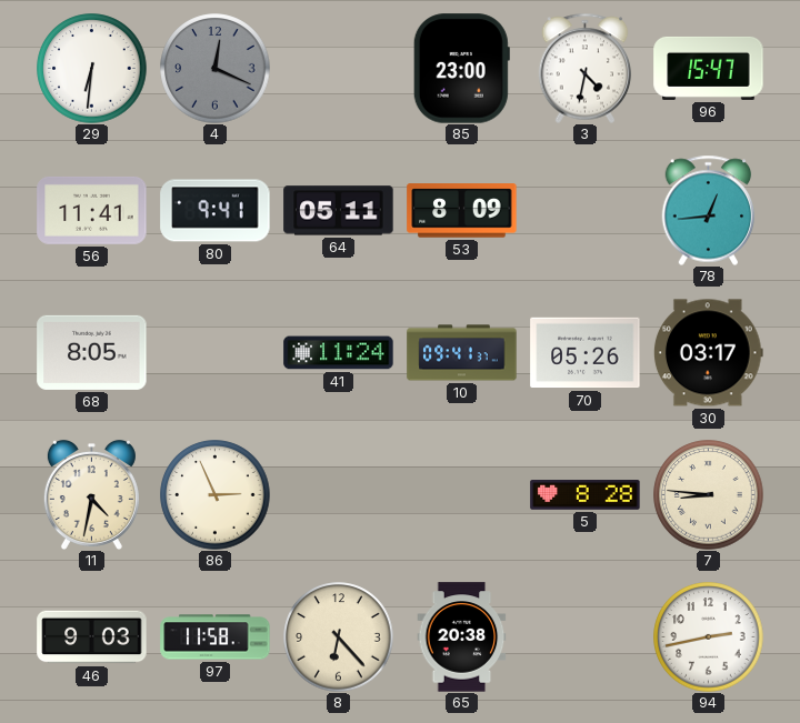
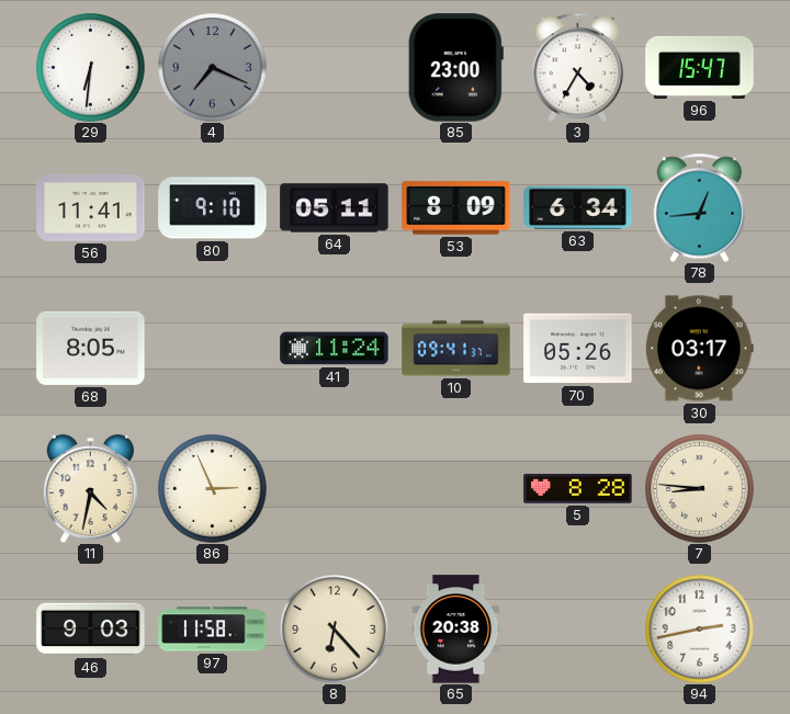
4: 12:19 -> 7:19
3: 4:32 -> 4:35
80: 9:41 -> 9:10
63: none -> 6:34
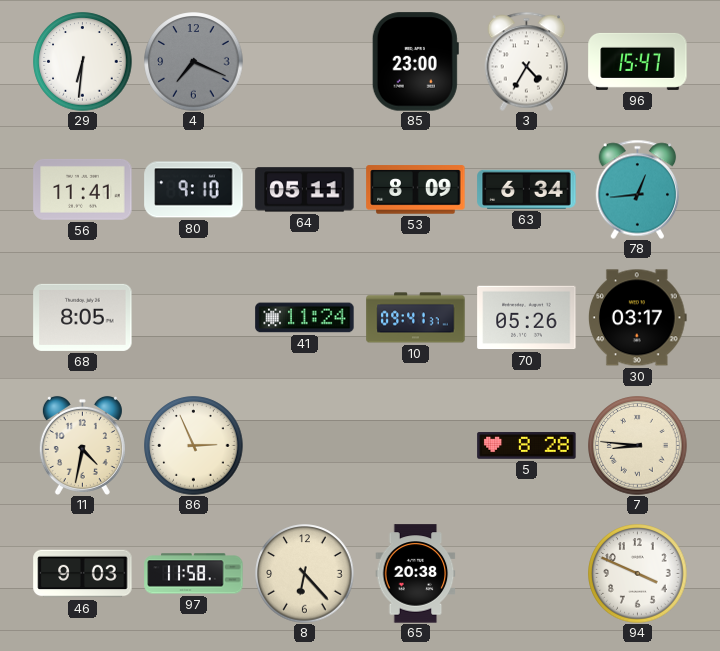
94: 2:43 -> 3:49
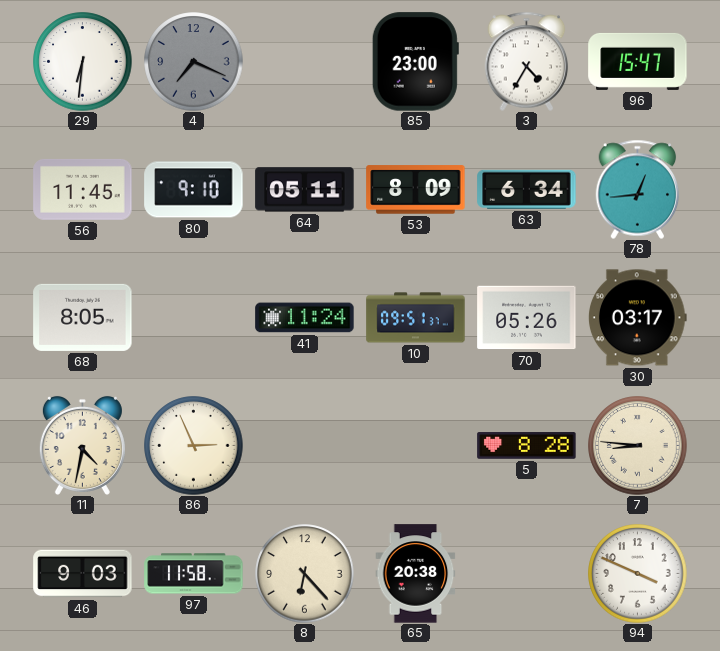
56: 11:41 -> 11:45
10: 09:41 -> 09:51
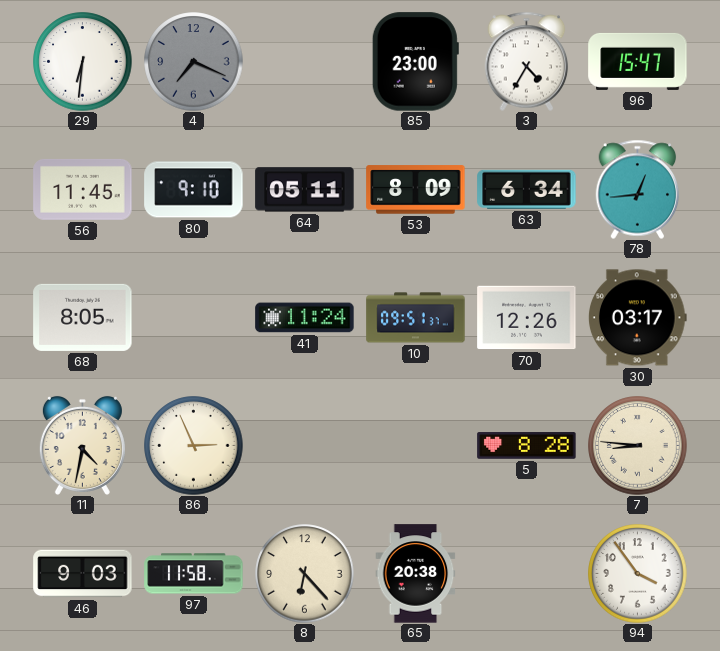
70: 05:26 -> 12:26
94: 3:49 -> 3:54
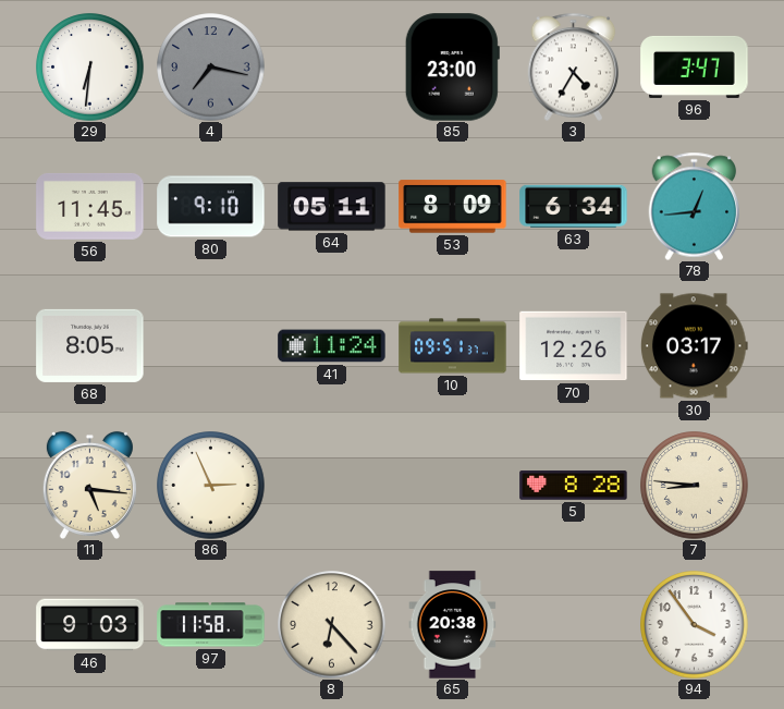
4: 7:19 -> 7:17
96: 15:47 -> 3:47
11: 4:32 -> 5:16
